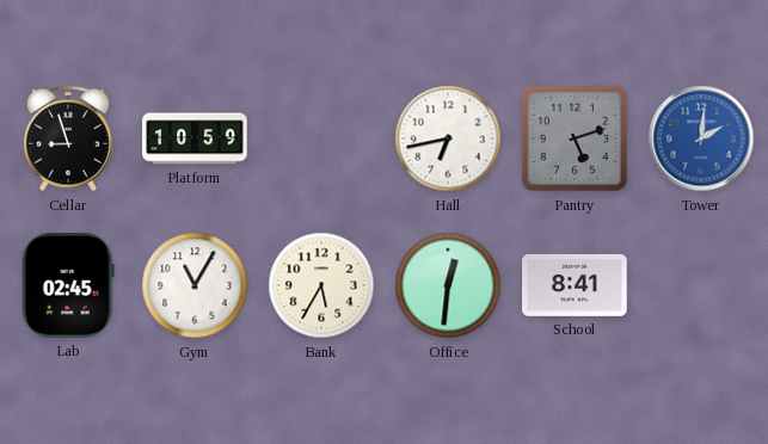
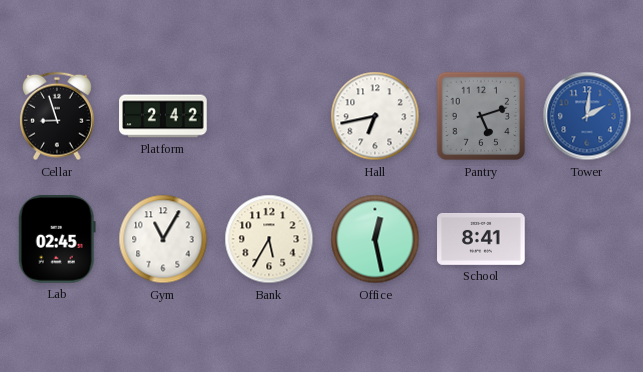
Platform: 10:59 -> 2:42
Office: 12:31 -> 12:28
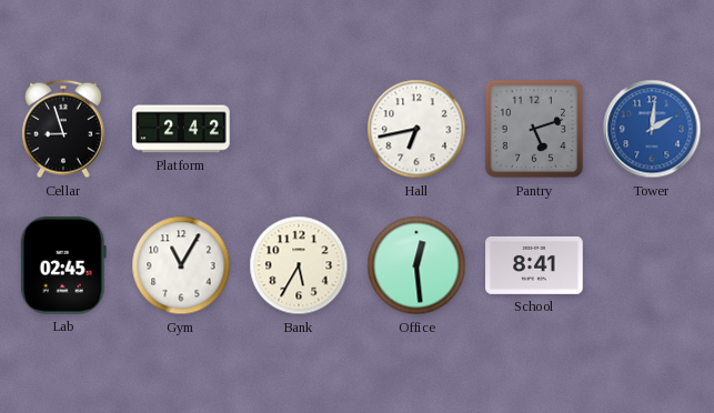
Office: 12:28 -> 12:29
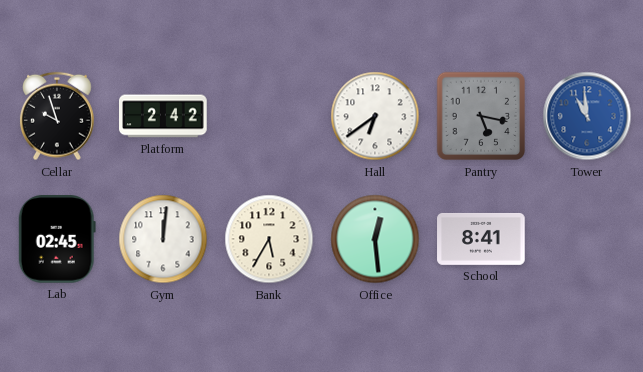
Cellar: 8:57 -> 9:57
Hall: 6:43 -> 6:39
Pantry: 5:12 -> 5:17
Tower: 2:01 -> 10:59
Gym: 11:05 -> 12:01
